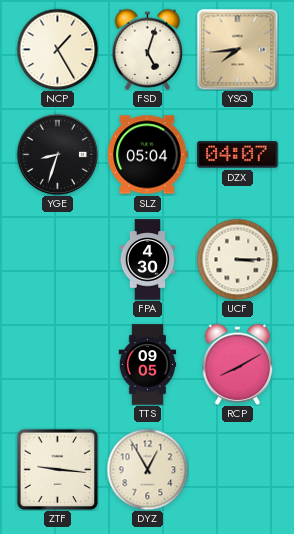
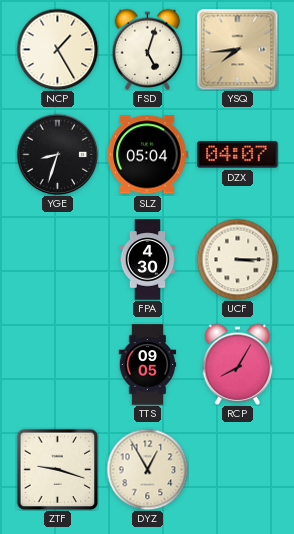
RCP: 8:10 -> 8:05
ZTF: 9:16 -> 9:18
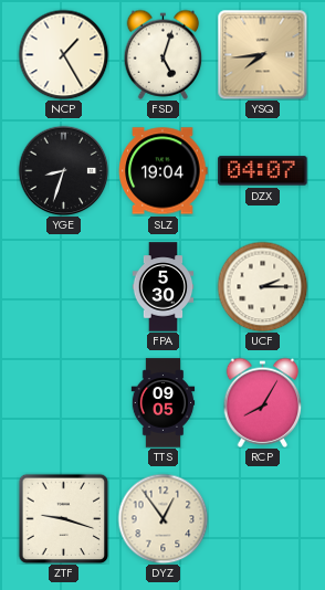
SLZ: 05:04 -> 19:04
FPA: 4:30 -> 5:30
UCF: 3:15 -> 2:15
DYZ: 12:55 -> 12:54
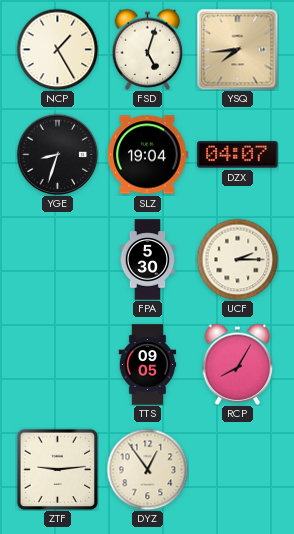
ZTF: 9:18 -> 9:14
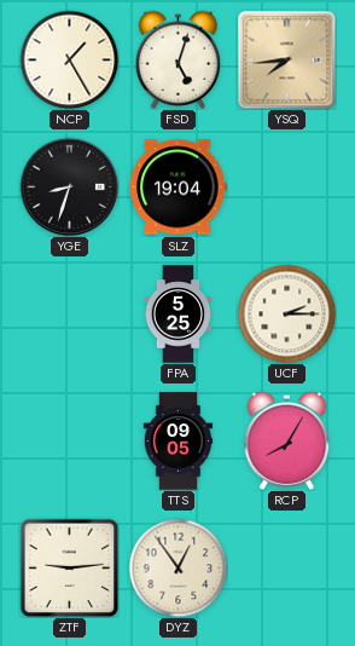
DZX: 04:07 -> none
FPA: 5:30 -> 5:25
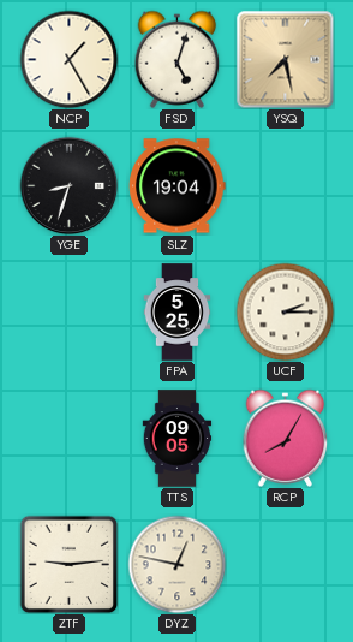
YSQ: 7:44 -> 7:28
DYZ: 12:54 -> 12:47
